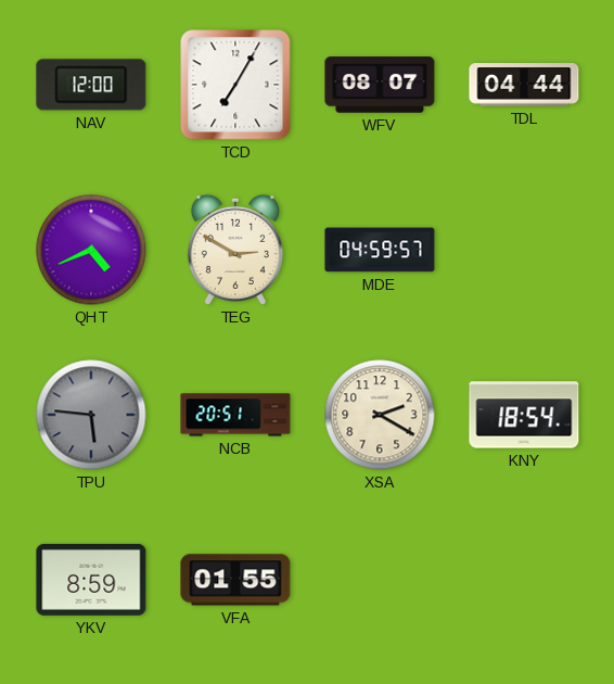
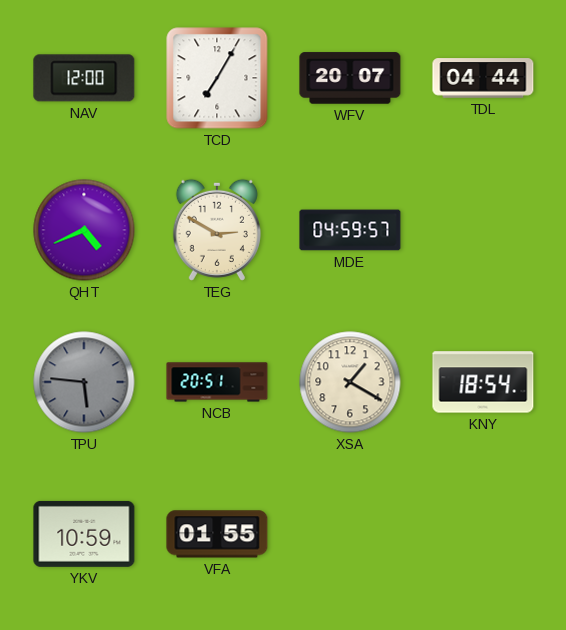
WFV: 08:07 -> 20:07
XSA: 2:20 -> 1:20
YKV: 8:59 -> 10:59
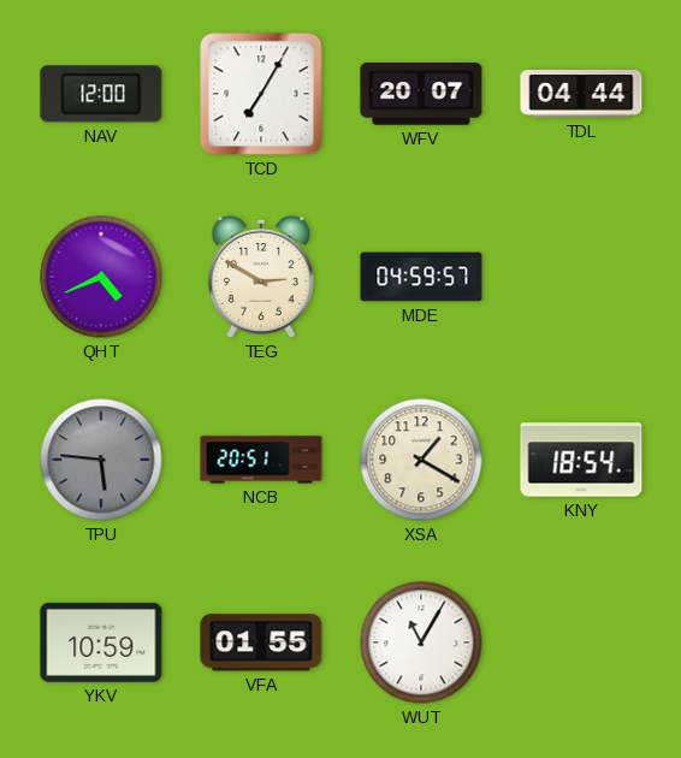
WUT: none -> 11:05
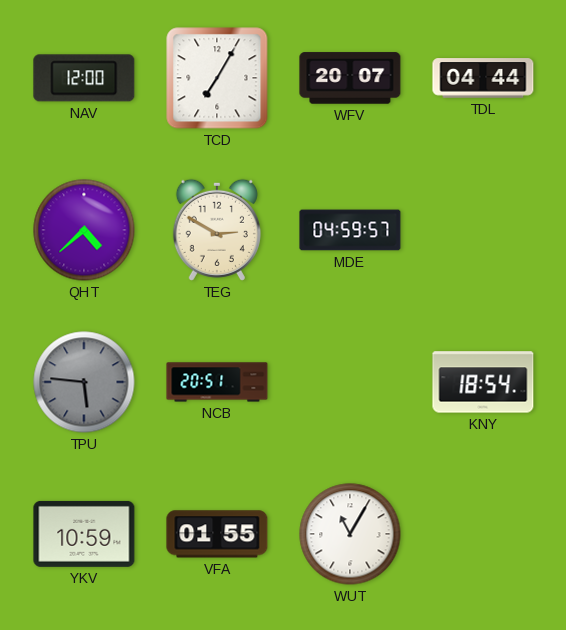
QHT: 4:41 -> 4:38
XSA: 1:20 -> none
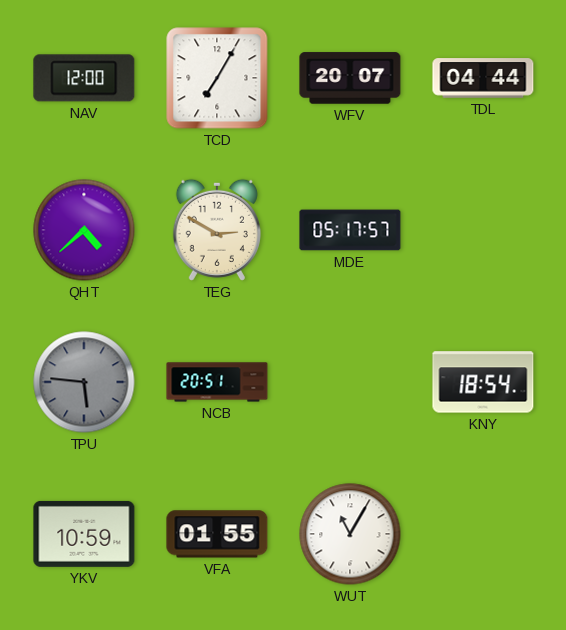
MDE: 04:59 -> 05:17
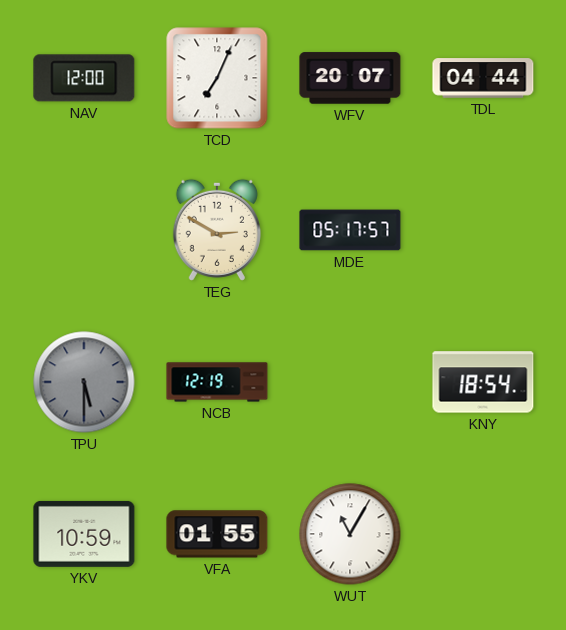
TCD: 7:05 -> 7:04
QHT: 4:38 -> none
TPU: 5:46 -> 5:30
NCB: 20:51 -> 12:19
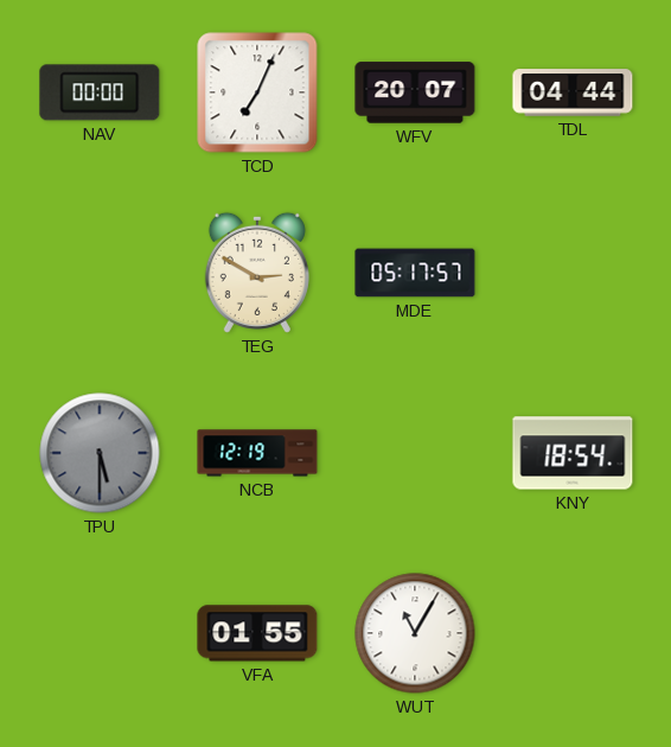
NAV: 12:00 -> 00:00
YKV: 10:59 -> none
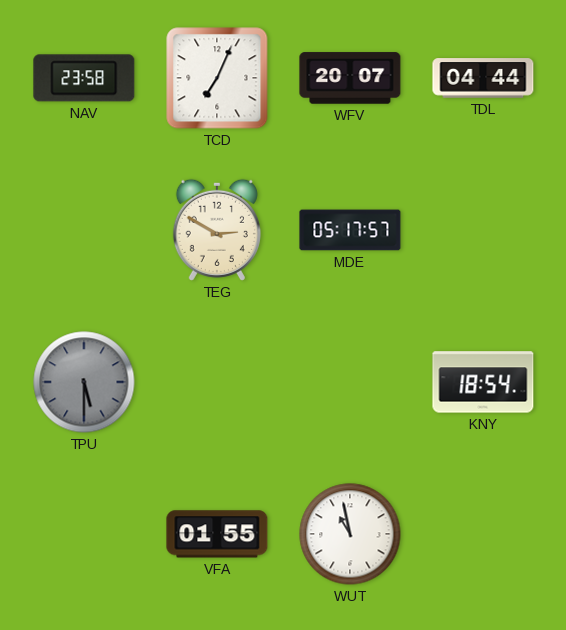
NAV: 00:00 -> 23:58
NCB: 12:19 -> none
WUT: 11:05 -> 10:58
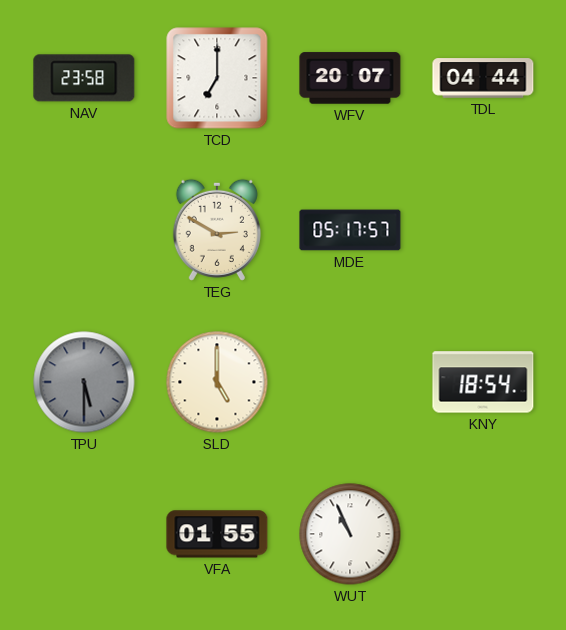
TCD: 7:04 -> 7:00
SLD: none -> 5:00
WUT: 10:58 -> 10:56
